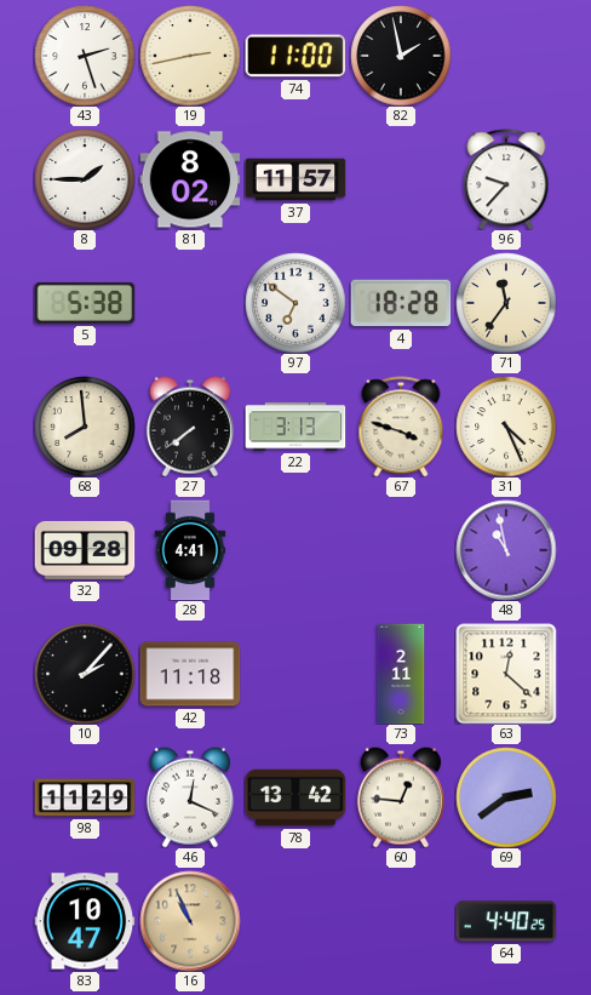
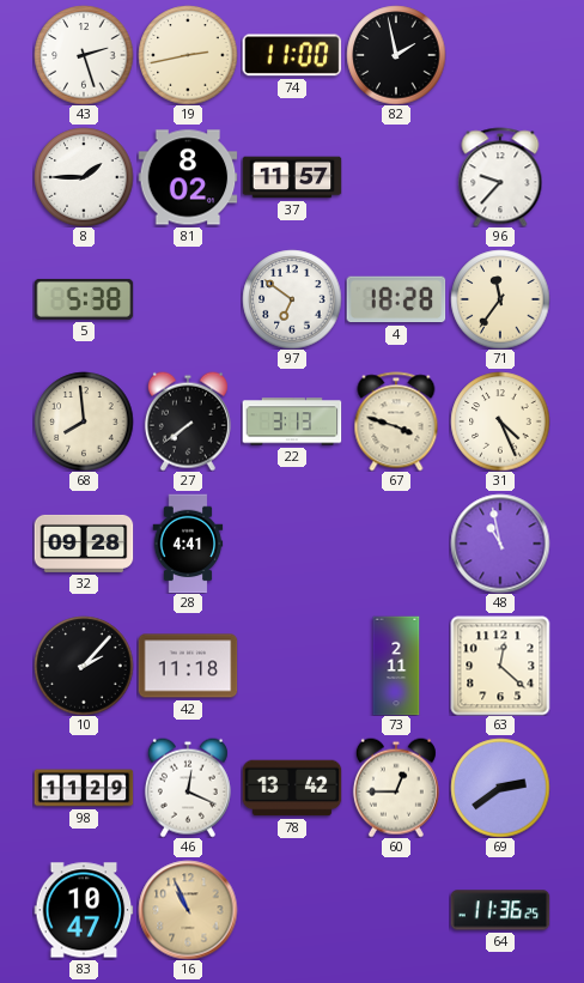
60: 12:46 -> 12:45
64: 4:40 -> 11:36
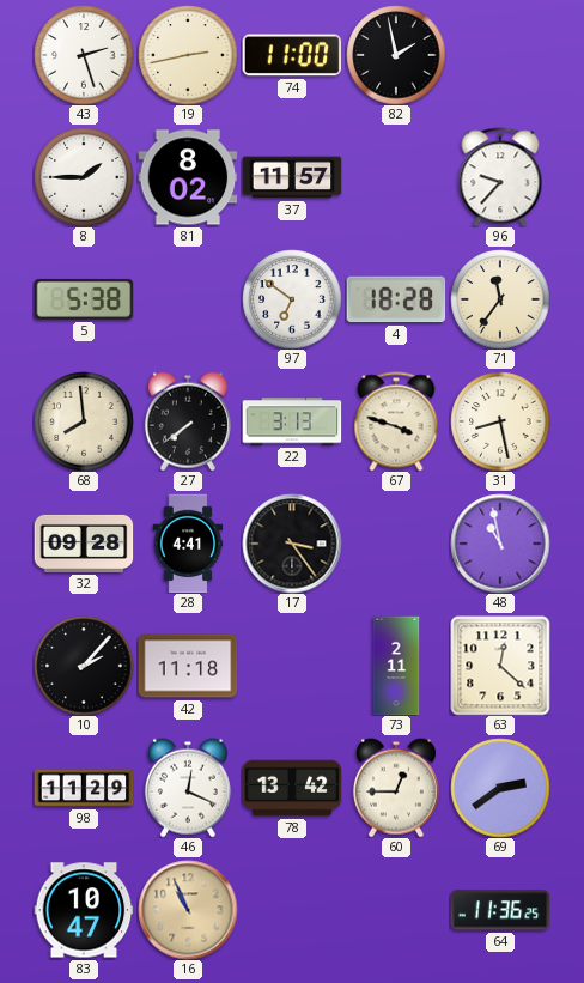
31: 4:26 -> 8:28
17: none -> 3:24
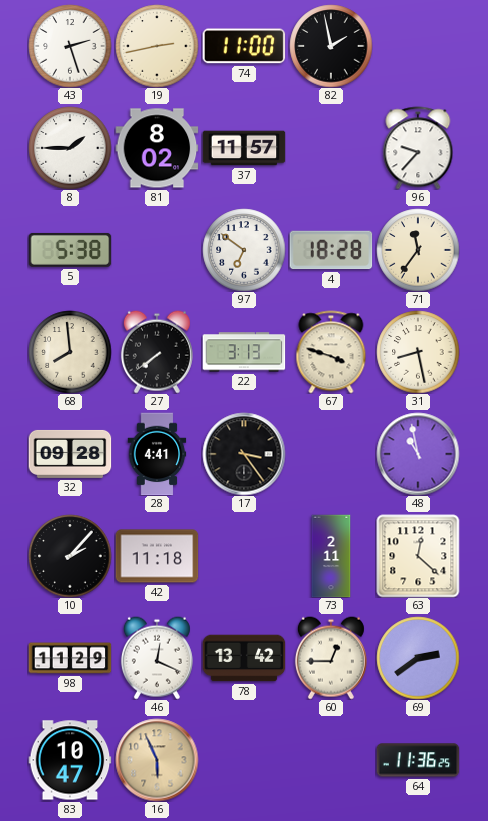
16: 10:56 -> 5:56
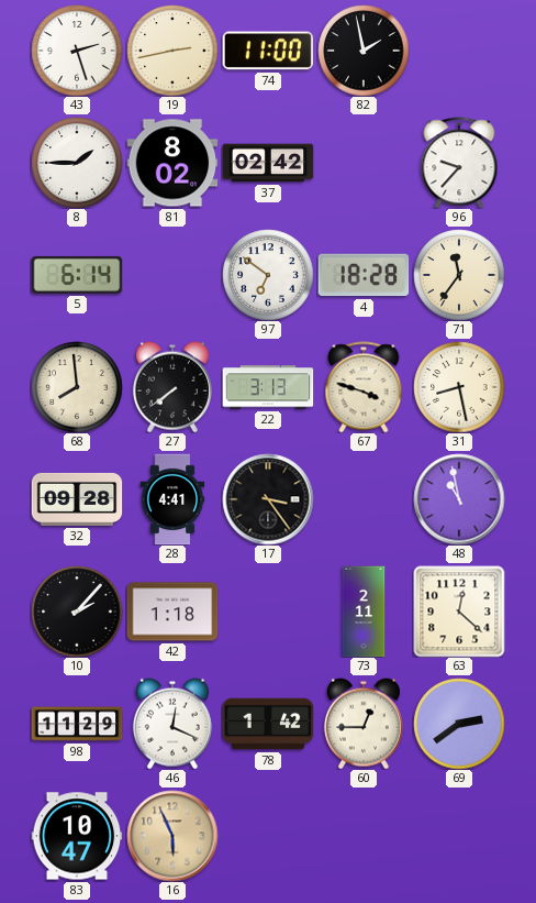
37: 11:57 -> 02:42
5: 5:38 -> 6:14
42: 11:18 -> 1:18
78: 13:42 -> 1:42
64: 11:36 -> none
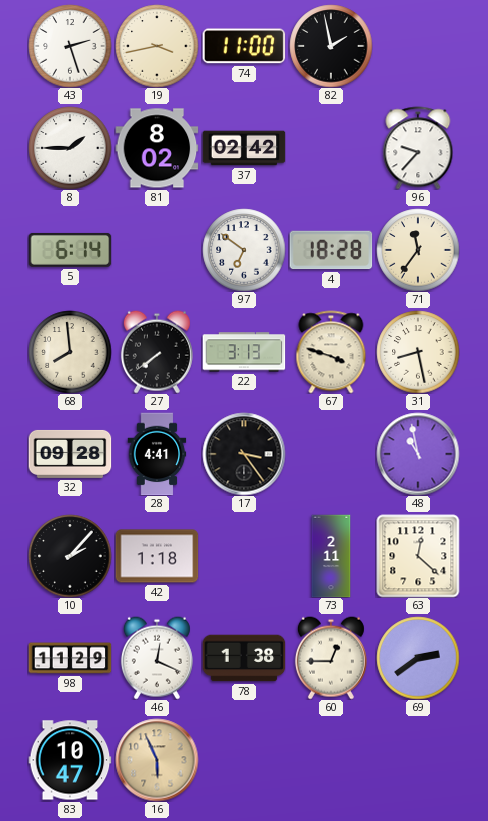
19: 2:43 -> 3:43
78: 1:42 -> 1:38
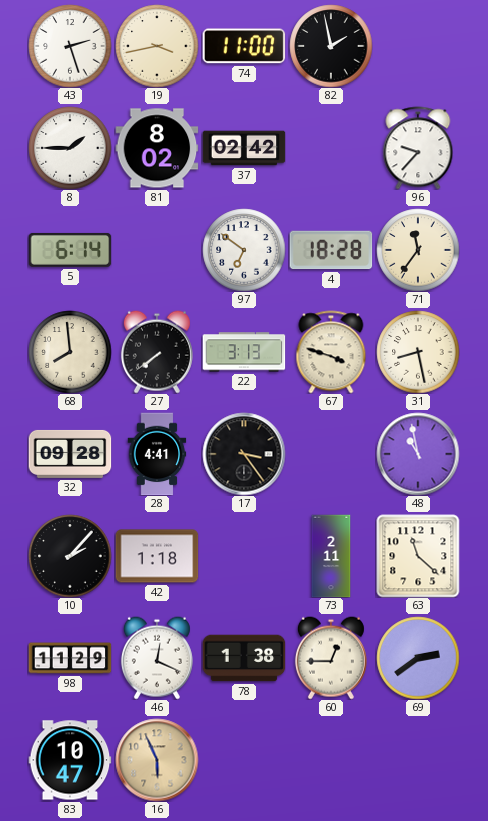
63: 12:22 -> 11:22
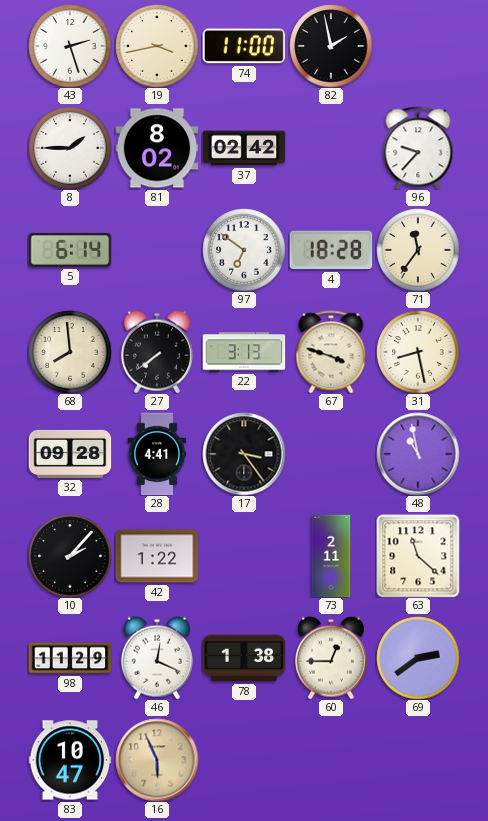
42: 1:18 -> 1:22
